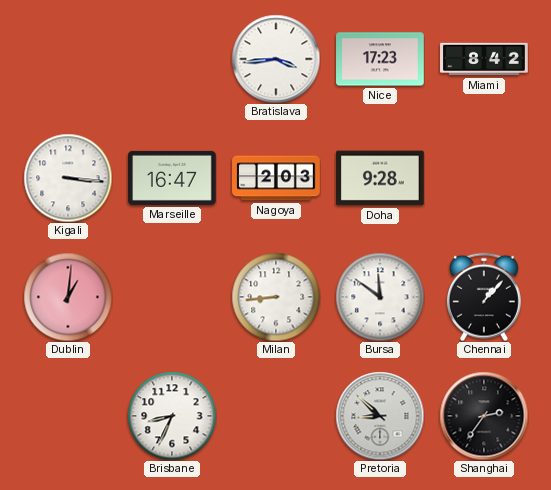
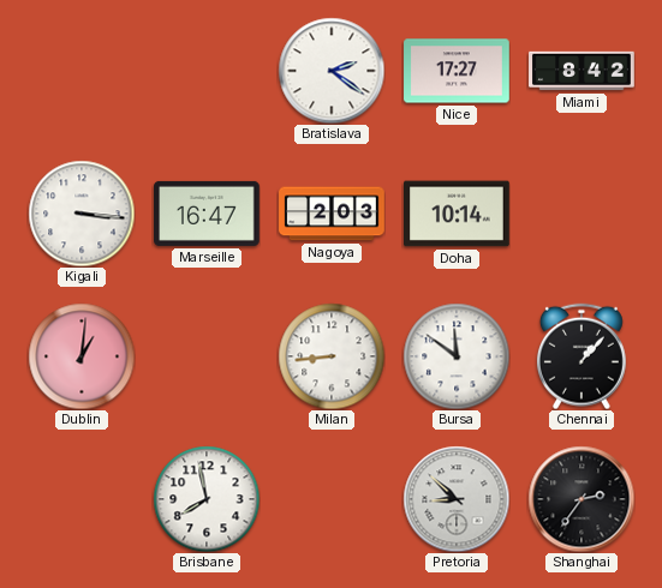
Bratislava: 3:44 -> 2:21
Nice: 17:23 -> 17:27
Doha: 9:28 -> 10:14
Brisbane: 8:34 -> 7:58
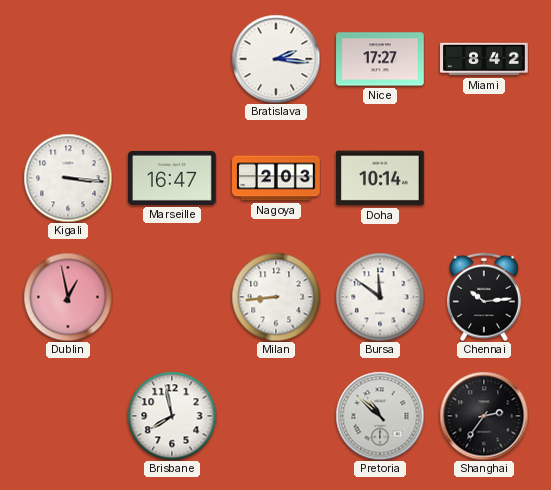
Bratislava: 2:21 -> 2:16
Dublin: 1:01 -> 12:58
Chennai: 1:07 -> 10:14
Pretoria: 8:52 -> 10:52
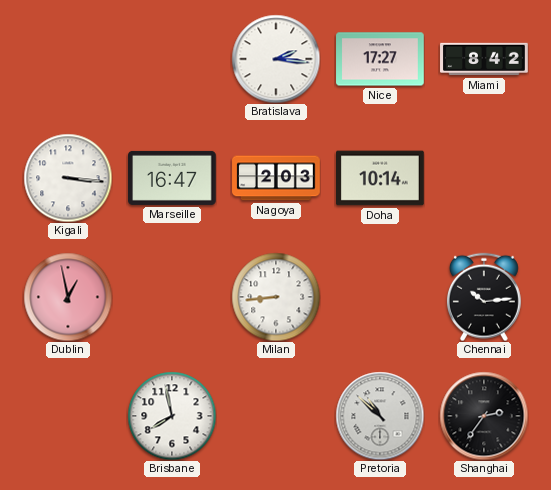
Bursa: 11:51 -> none
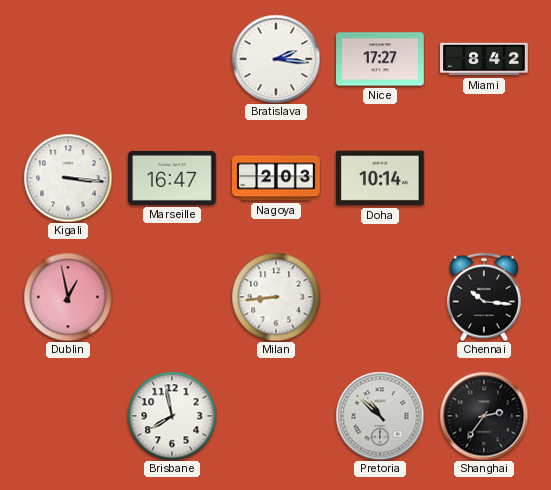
Chennai: 10:14 -> 10:16
